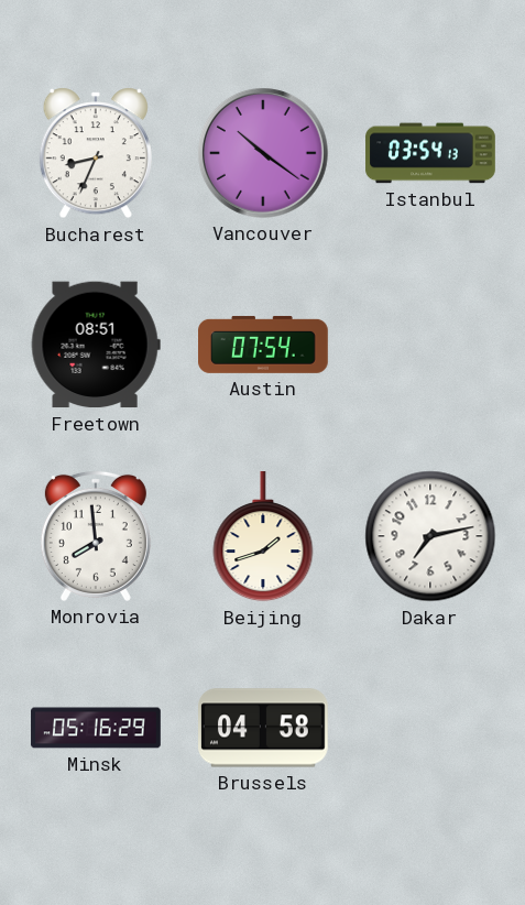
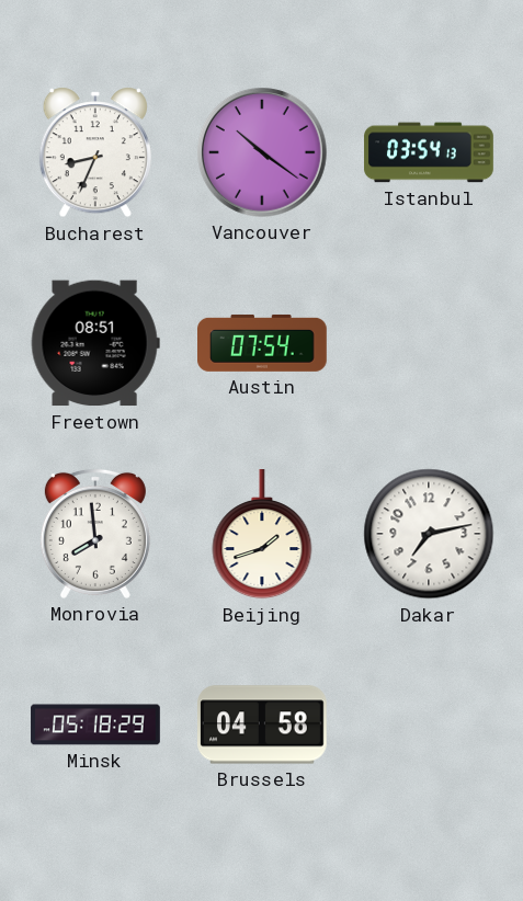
Minsk: 05:16 -> 05:18
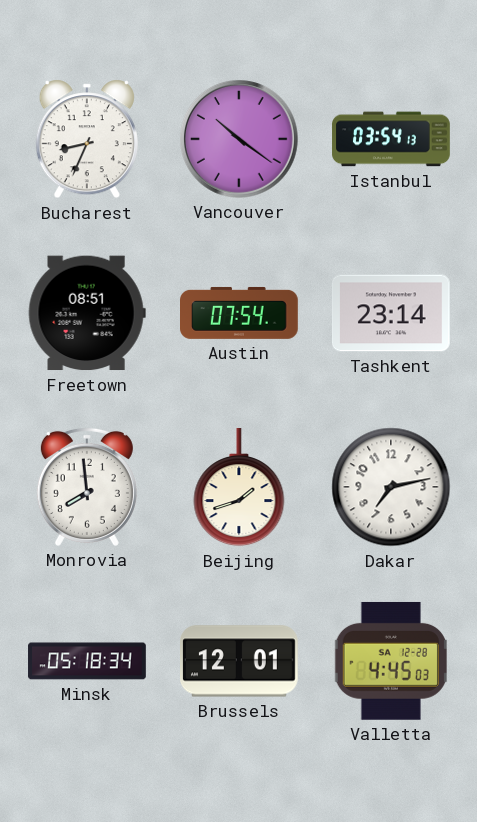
Tashkent: none -> 23:14
Minsk: 05:18:29 -> 05:18:34
Brussels: 04:58 -> 12:01
Valletta: none -> 4:45
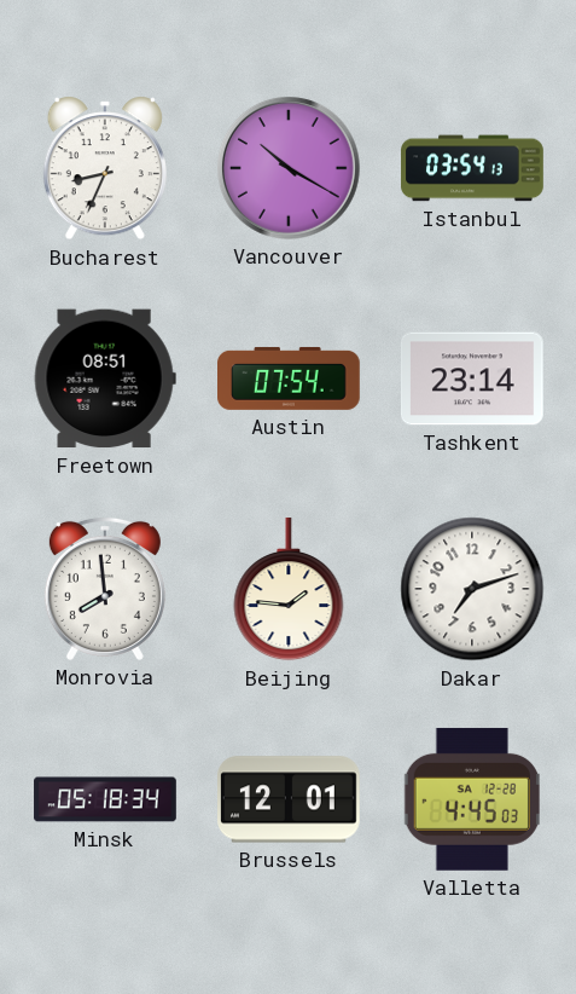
Vancouver: 10:21 -> 10:20
Beijing: 1:42 -> 1:46
Dakar: 7:13 -> 7:12
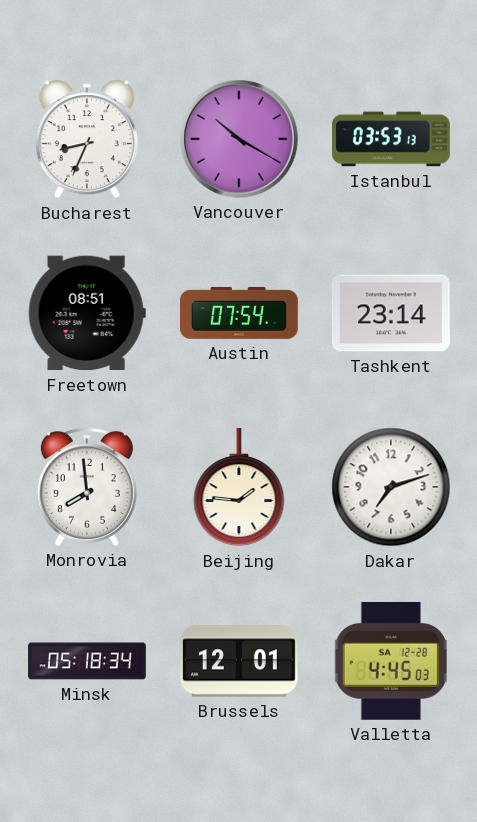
Istanbul: 03:54 -> 03:53
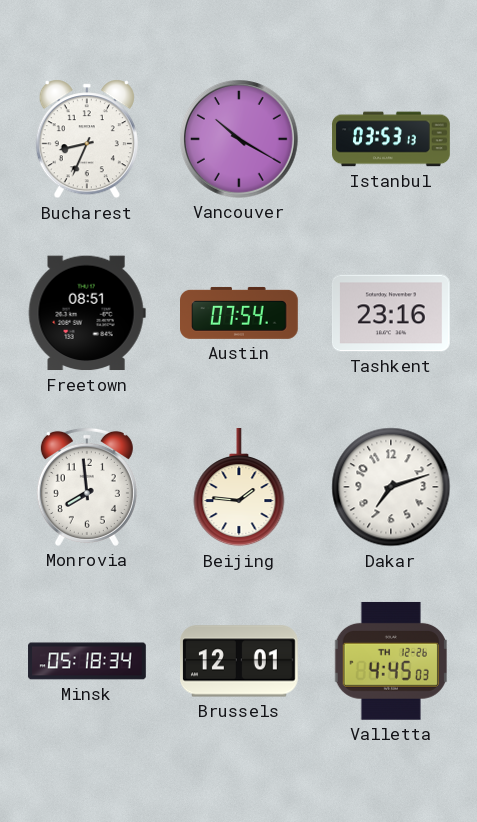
Tashkent: 23:14 -> 23:16
Valletta date: SA 12-28 -> TH 12-26
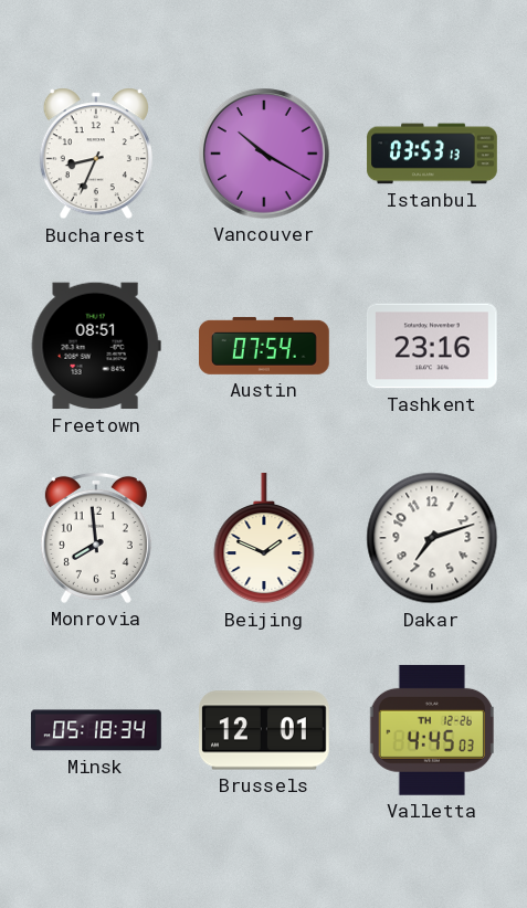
Beijing: 1:46 -> 1:49
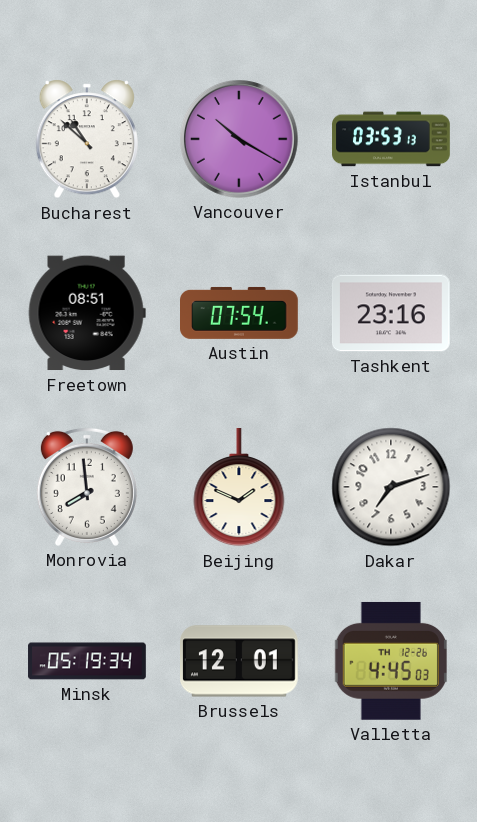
Bucharest: 8:34 -> 10:52
Minsk: 05:18 -> 05:19
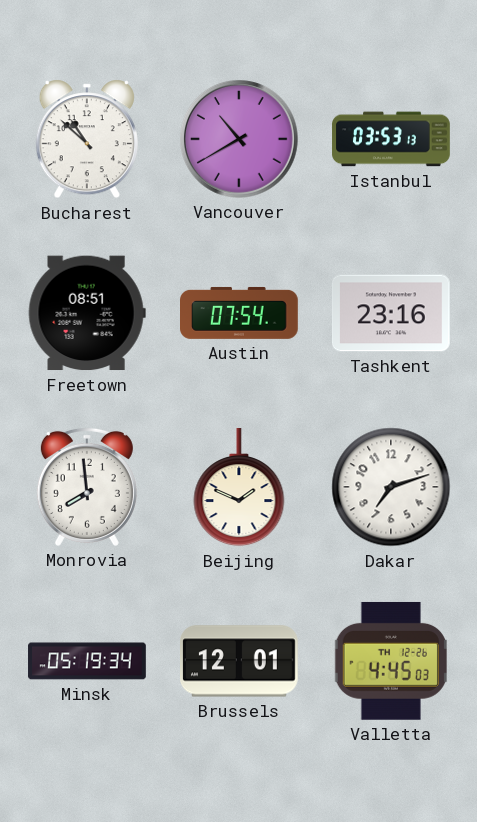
Vancouver: 10:20 -> 10:40
